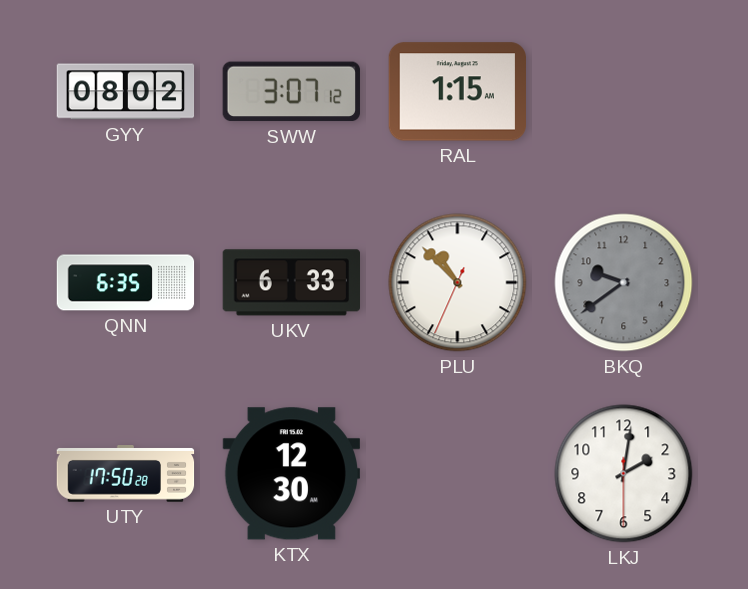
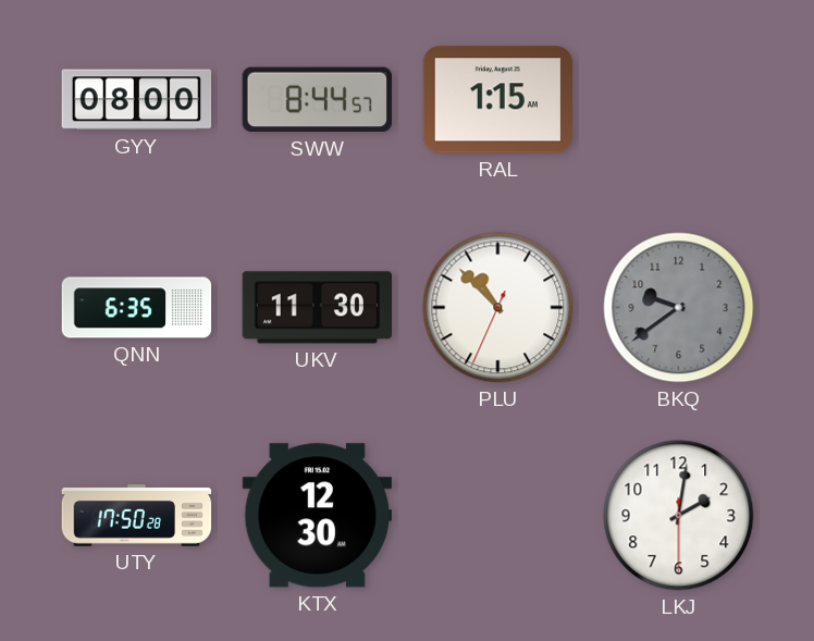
GYY: 08:02 -> 08:00
SWW: 3:07 -> 8:44
UKV: 6:33 -> 11:30
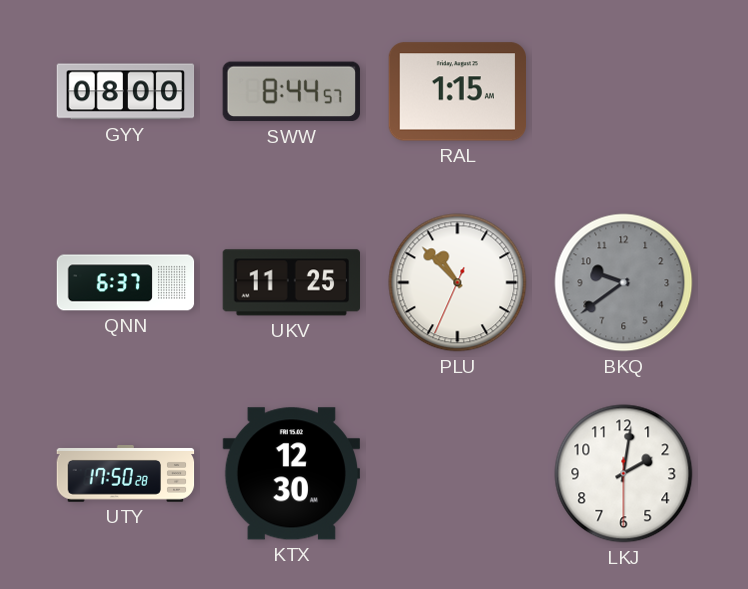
QNN: 6:35 -> 6:37
UKV: 11:30 -> 11:25
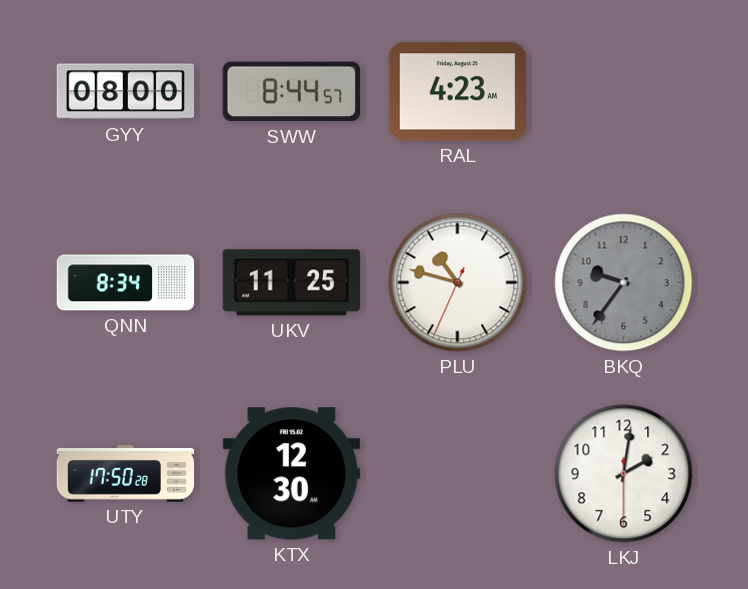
RAL: 1:15 -> 4:23
QNN: 6:37 -> 8:34
PLU: 10:52 -> 10:47
BKQ: 9:39 -> 9:36
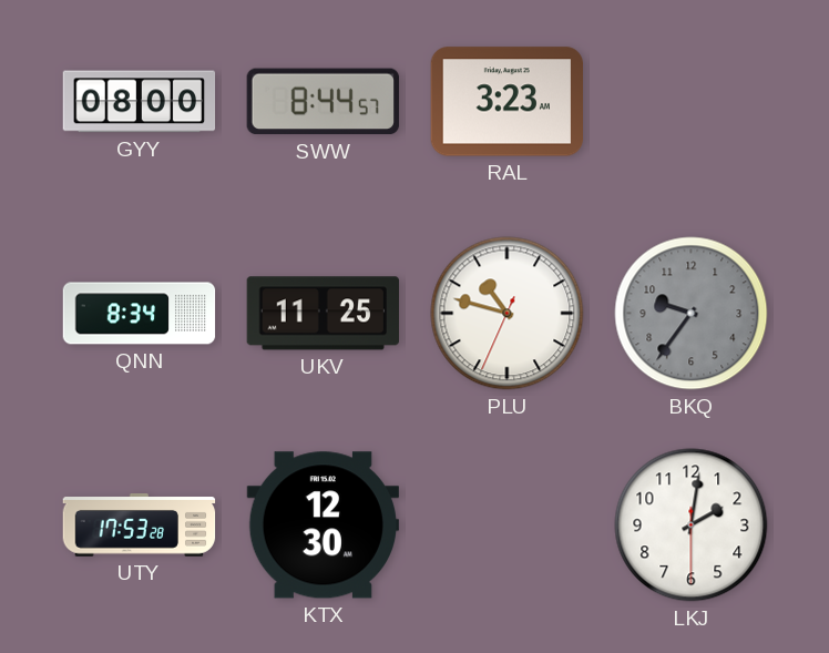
RAL: 4:23 -> 3:23
UTY: 17:50 -> 17:53
